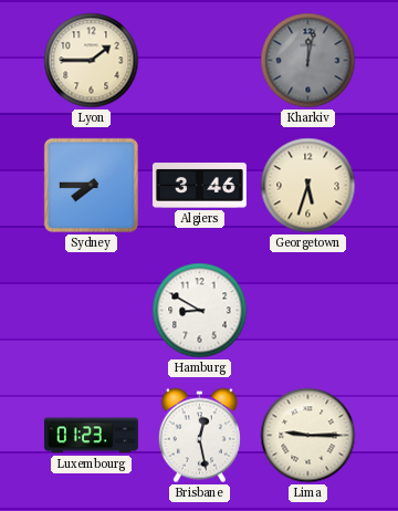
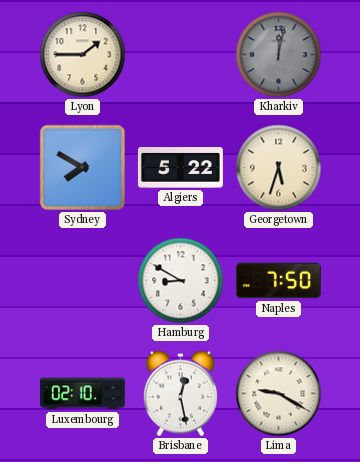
Sydney: 7:45 -> 7:50
Algiers: 3:46 -> 5:22
Naples: none -> 7:50
Luxembourg: 01:23 -> 02:10
Lima: 9:15 -> 9:20
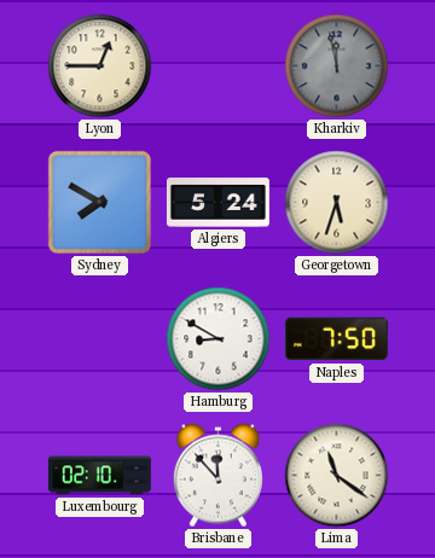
Lyon: 1:45 -> 12:45
Kharkiv: 12:02 -> 11:58
Algiers: 5:22 -> 5:24
Brisbane: 12:28 -> 11:53
Lima: 9:20 -> 11:21
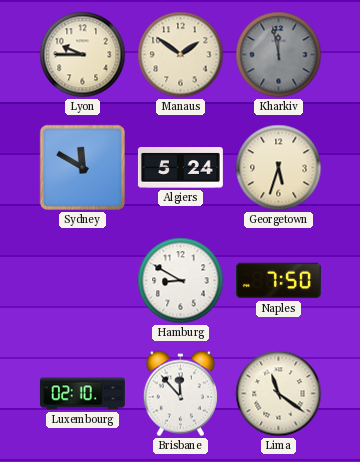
Lyon: 12:45 -> 9:45
Manaus: none -> 1:51
Sydney: 7:50 -> 11:50
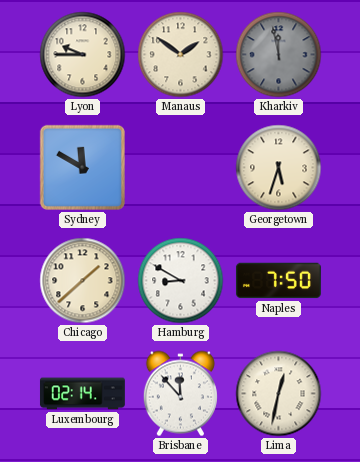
Algiers: 5:24 -> none
Chicago: none -> 1:38
Luxembourg: 02:10 -> 02:14
Lima: 11:21 -> 12:32
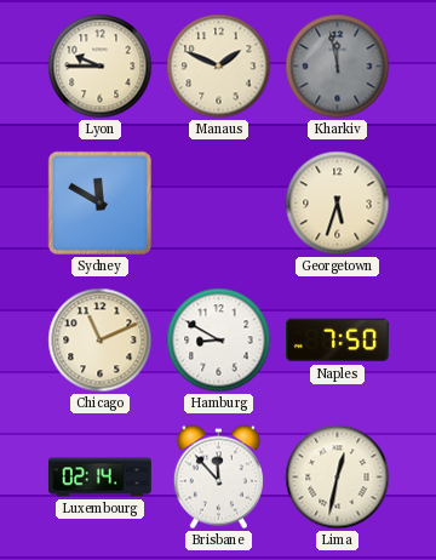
Manaus: 1:51 -> 1:49
Chicago: 1:38 -> 11:11
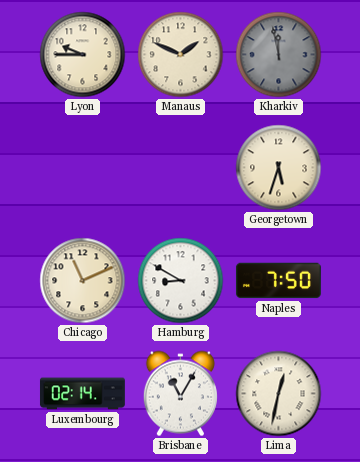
Sydney: 11:50 -> none
Brisbane: 11:53 -> 11:05
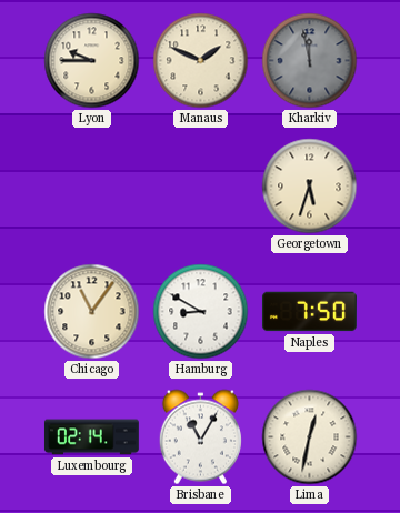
Chicago: 11:11 -> 11:06
